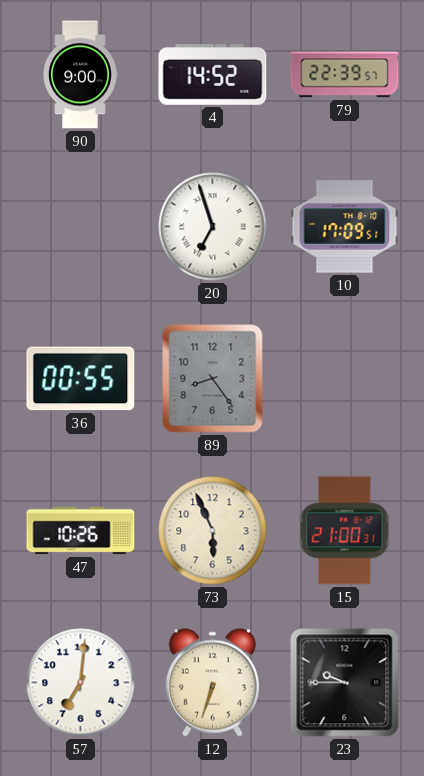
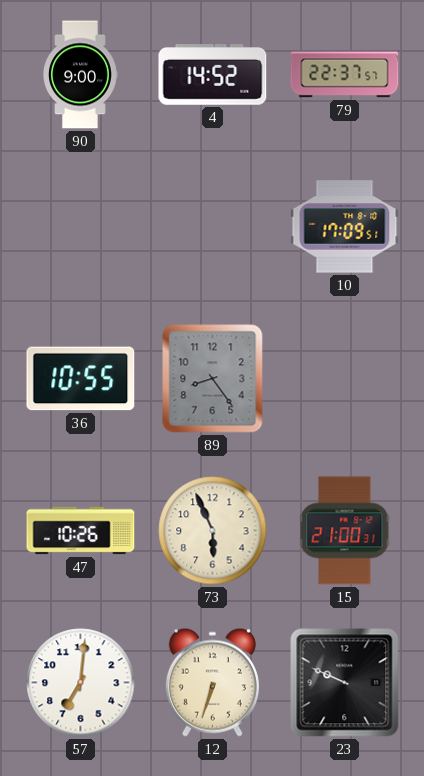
79: 22:39 -> 22:37
20: 6:57 -> none
36: 00:55 -> 10:55
23: 9:45 -> 9:49
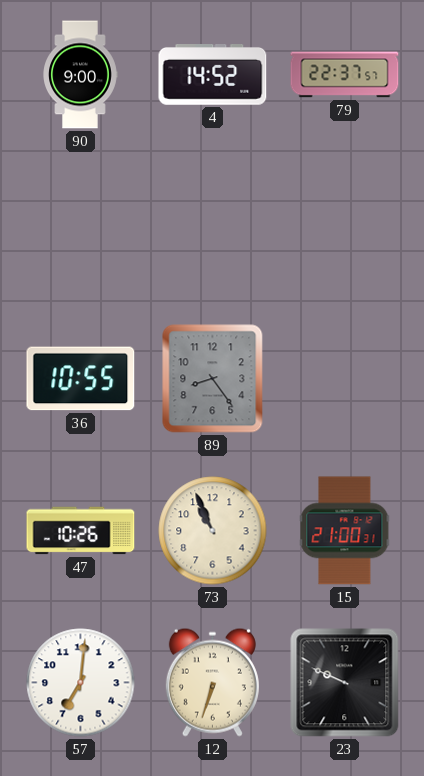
10: 17:09 -> none
73: 5:56 -> 10:56
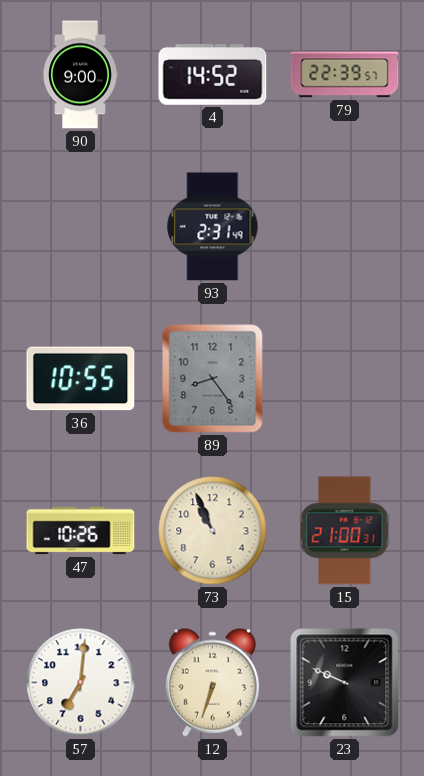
79: 22:37 -> 22:39
93: none -> 2:31
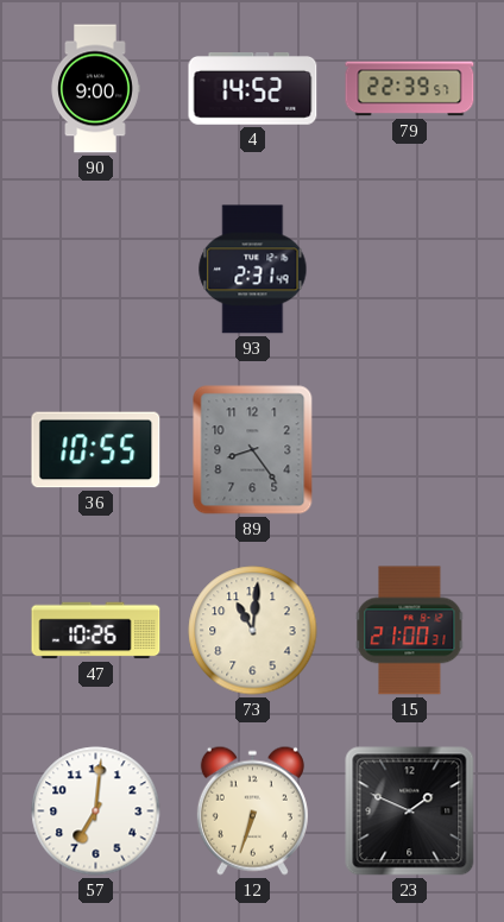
73: 10:56 -> 11:01
23: 9:49 -> 1:49
